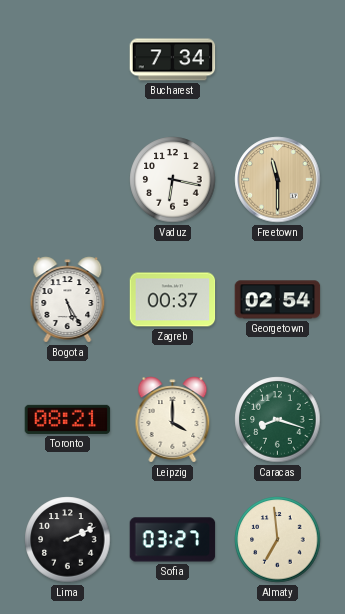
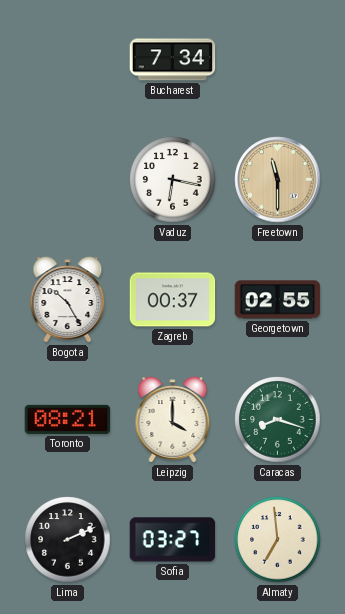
Bogota: 5:25 -> 10:25
Georgetown: 02:54 -> 02:55
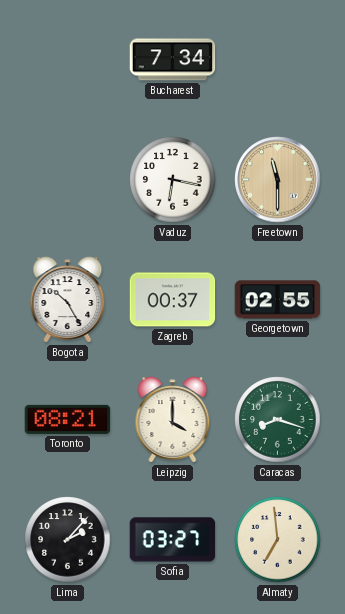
Lima: 2:11 -> 2:07
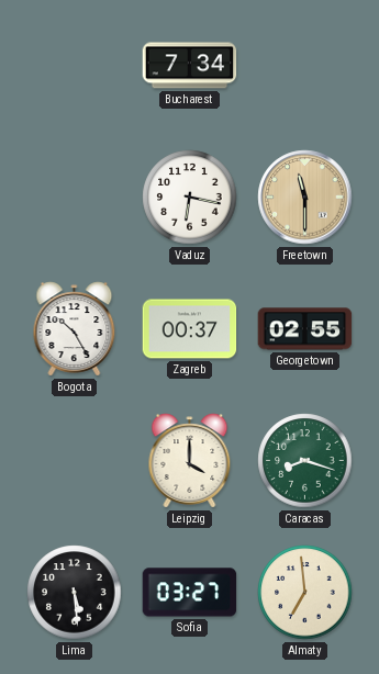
Toronto: 08:21 -> none
Lima: 2:07 -> 5:29
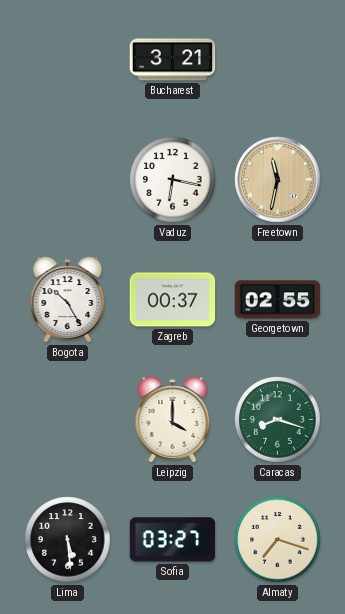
Bucharest: 7:34 -> 3:21
Freetown: 11:30 -> 11:32
Almaty: 6:59 -> 7:18
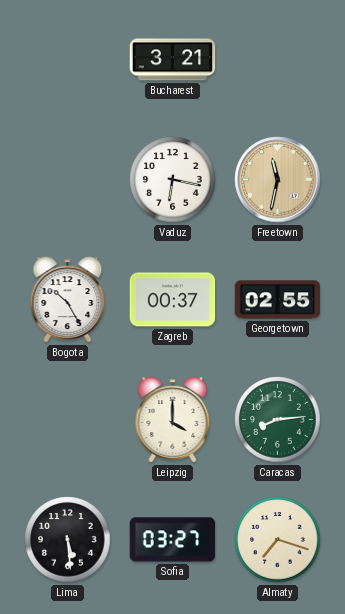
Caracas: 8:18 -> 8:14
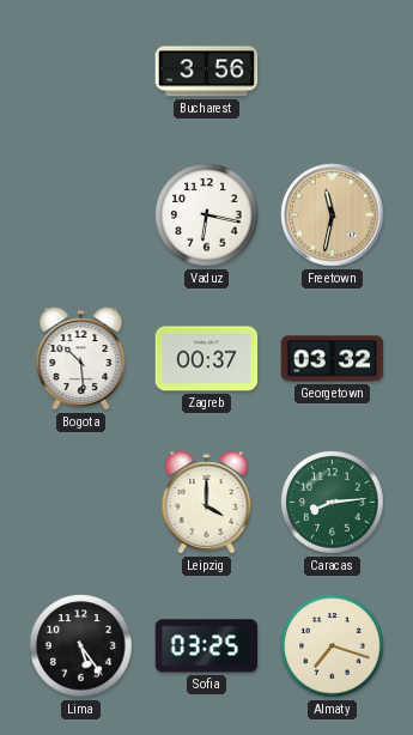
Bucharest: 3:21 -> 3:56
Bogota: 10:25 -> 10:29
Georgetown: 02:55 -> 03:32
Lima: 5:29 -> 5:24
Sofia: 03:27 -> 03:25
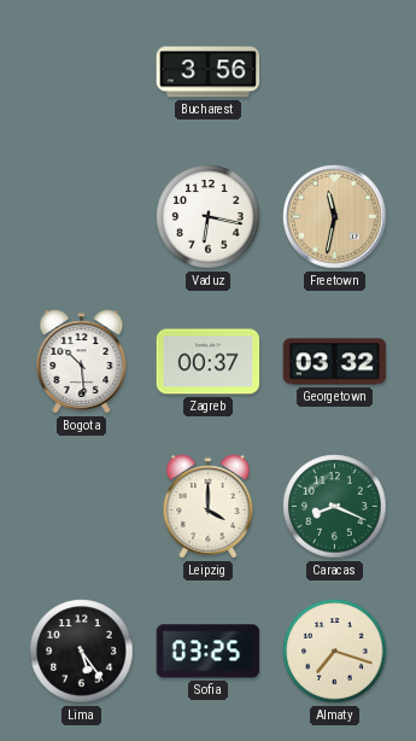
Caracas: 8:14 -> 8:19
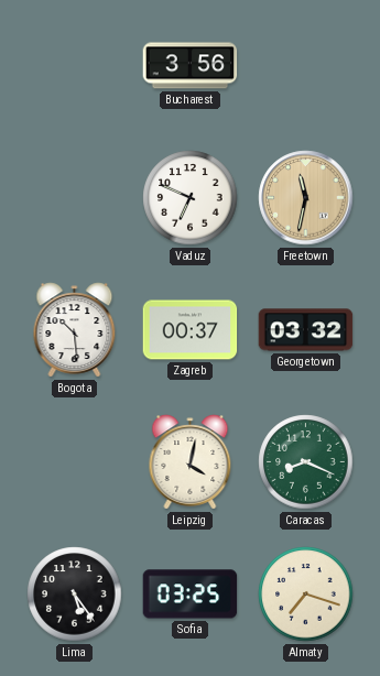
Vaduz: 6:17 -> 6:49
Leipzig: 4:00 -> 4:02
